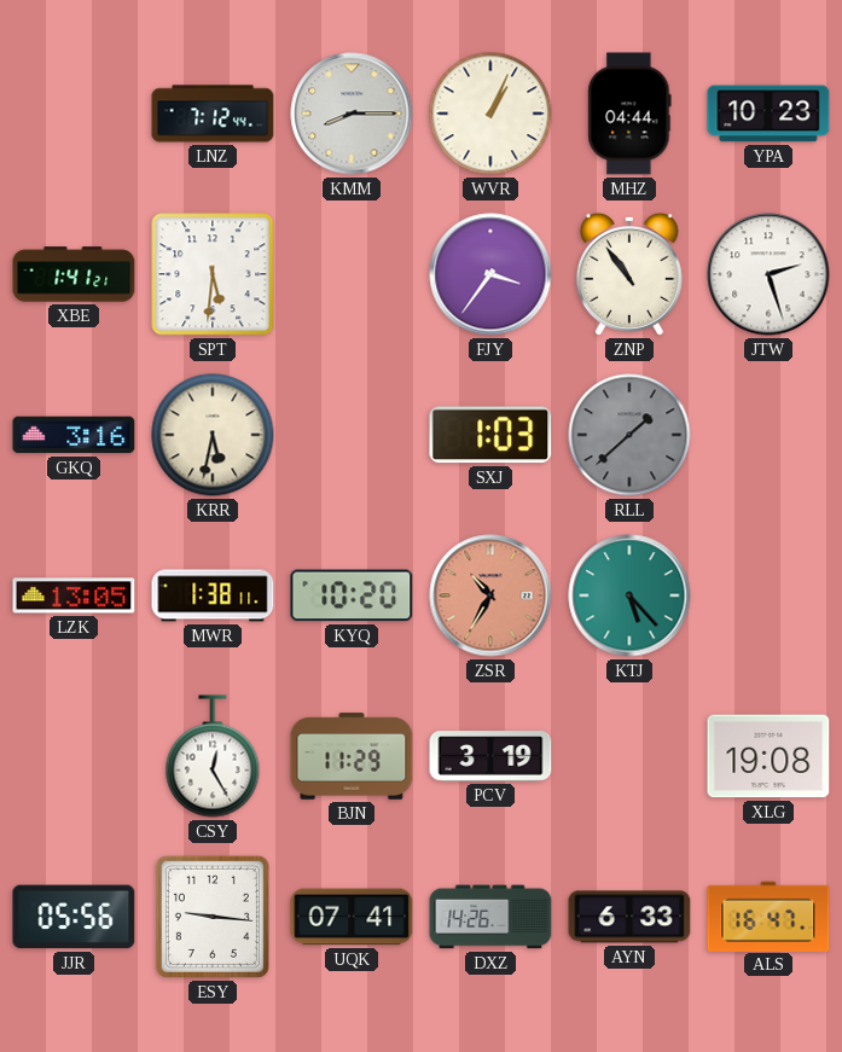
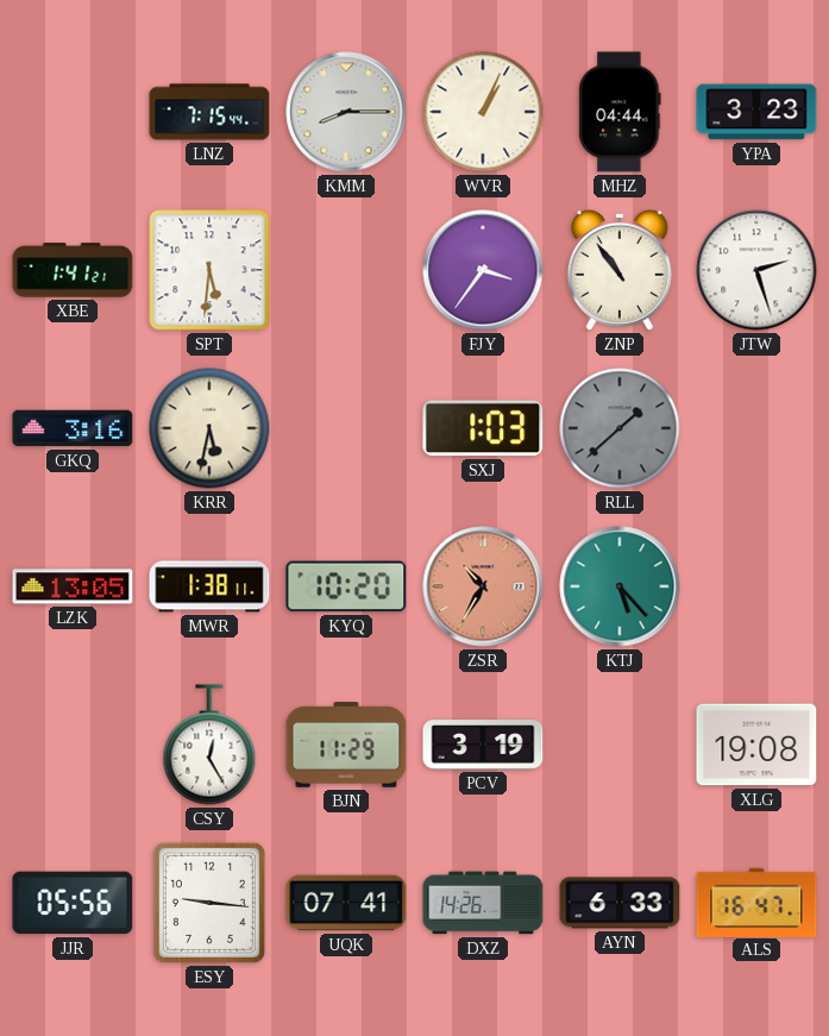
LNZ: 7:12 -> 7:15
YPA: 10:23 -> 3:23
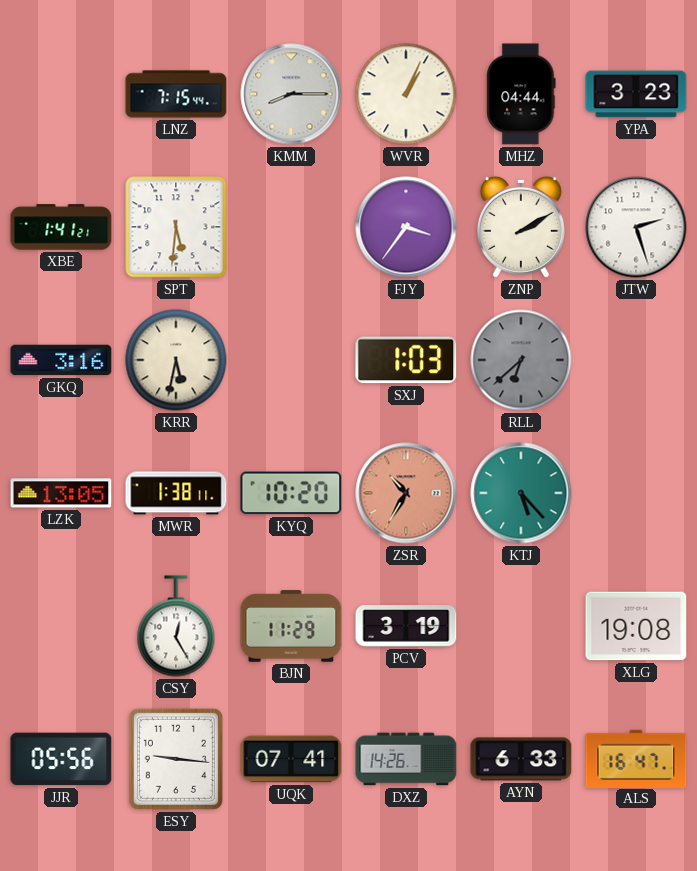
ZNP: 10:54 -> 2:10
RLL: 1:38 -> 6:38
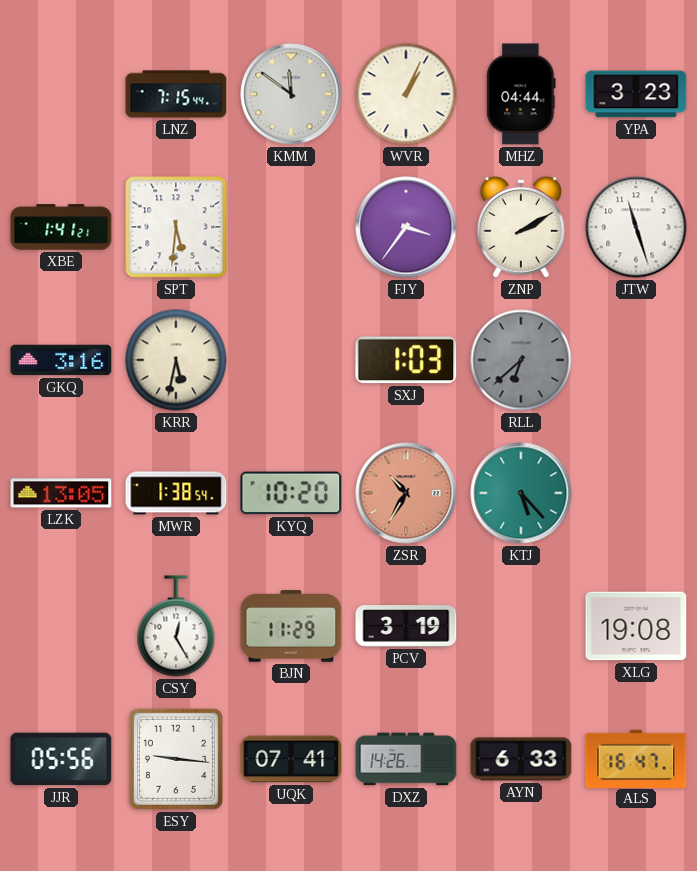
KMM: 8:15 -> 11:51
JTW: 2:27 -> 11:27
MWR: 1:38:11 -> 1:38:54
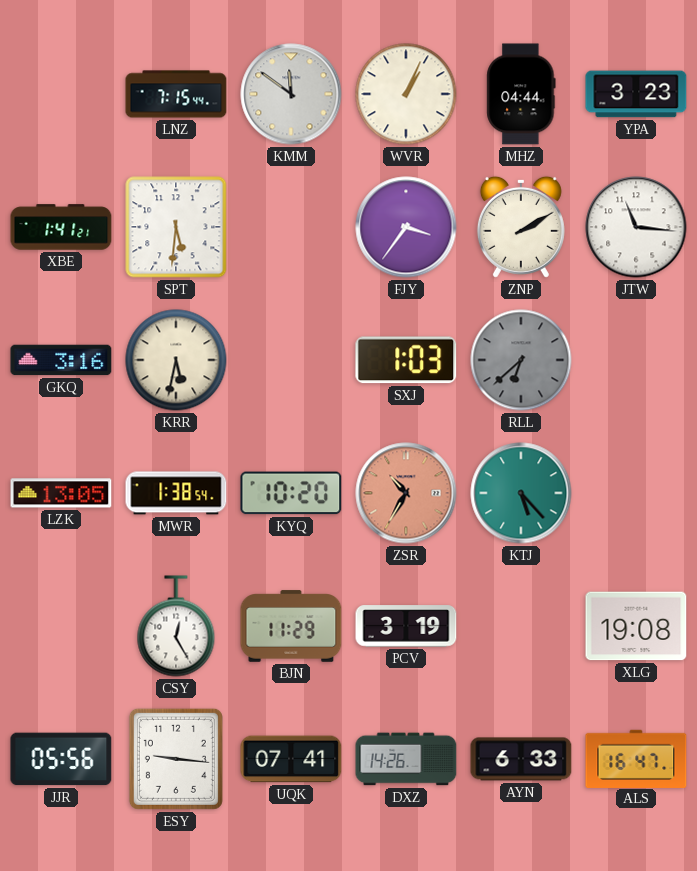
JTW: 11:27 -> 11:16
